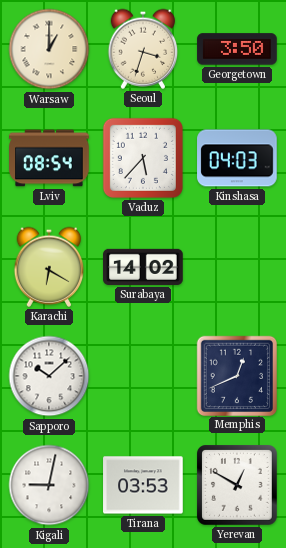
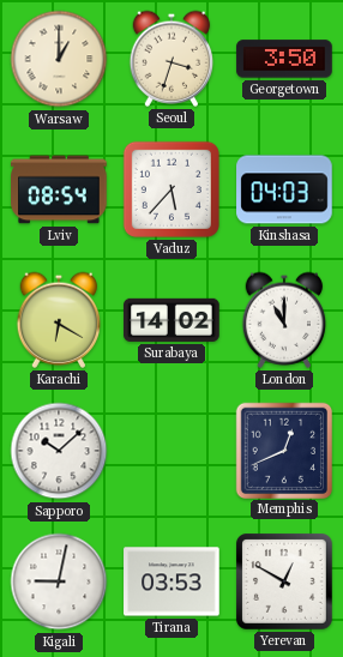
London: none -> 11:00
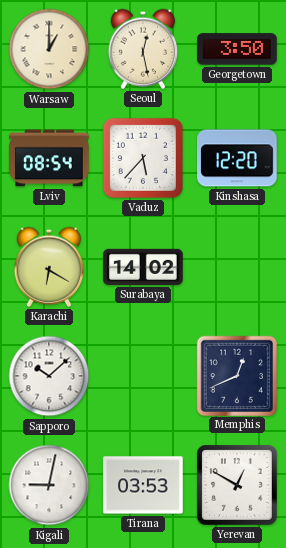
Seoul: 3:33 -> 12:28
Kinshasa: 04:03 -> 12:20
London: 11:00 -> none
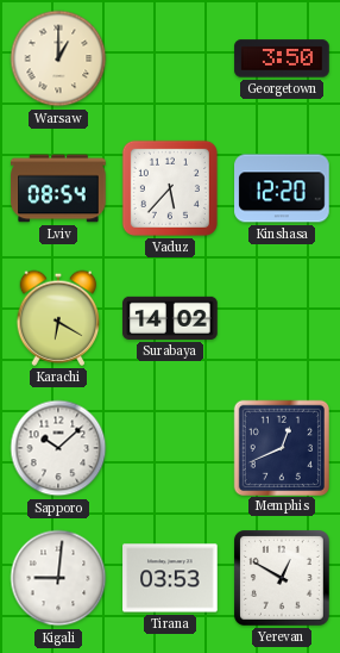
Seoul: 12:28 -> none
Kigali: 9:02 -> 9:01
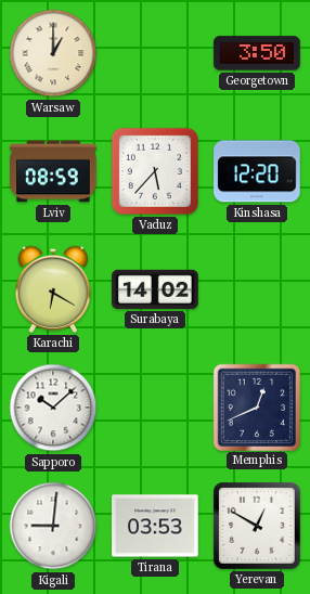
Lviv: 08:54 -> 08:59
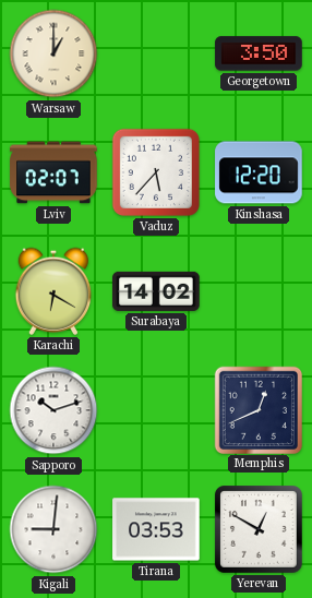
Lviv: 08:59 -> 02:07
Sapporo: 10:08 -> 10:12
